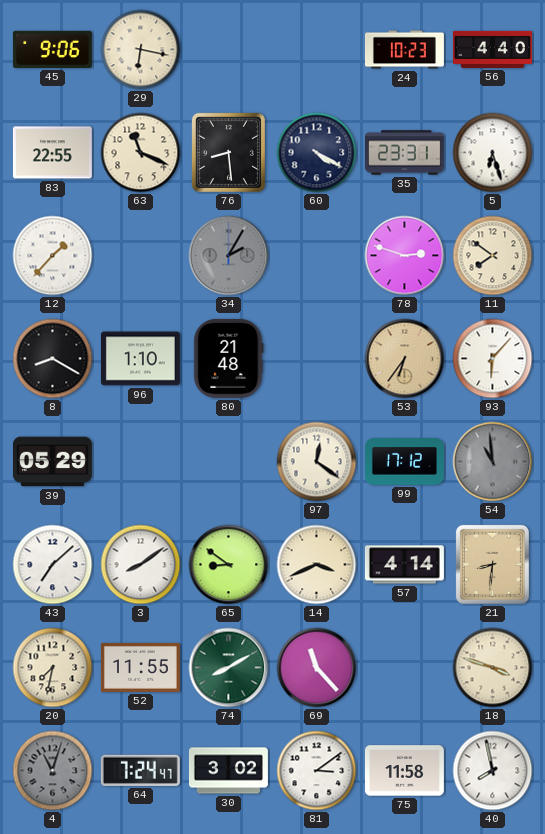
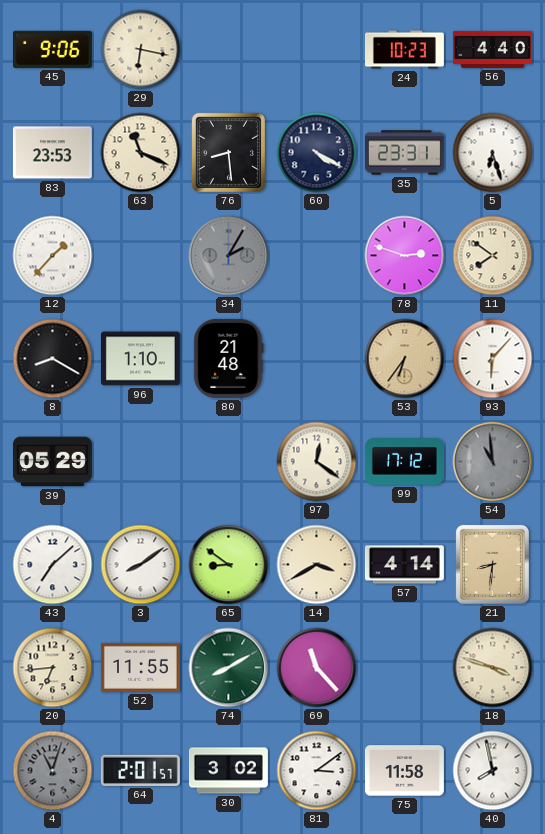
83: 22:55 -> 23:53
14: 3:41 -> 3:40
20: 7:32 -> 6:44
64: 7:24 -> 2:01
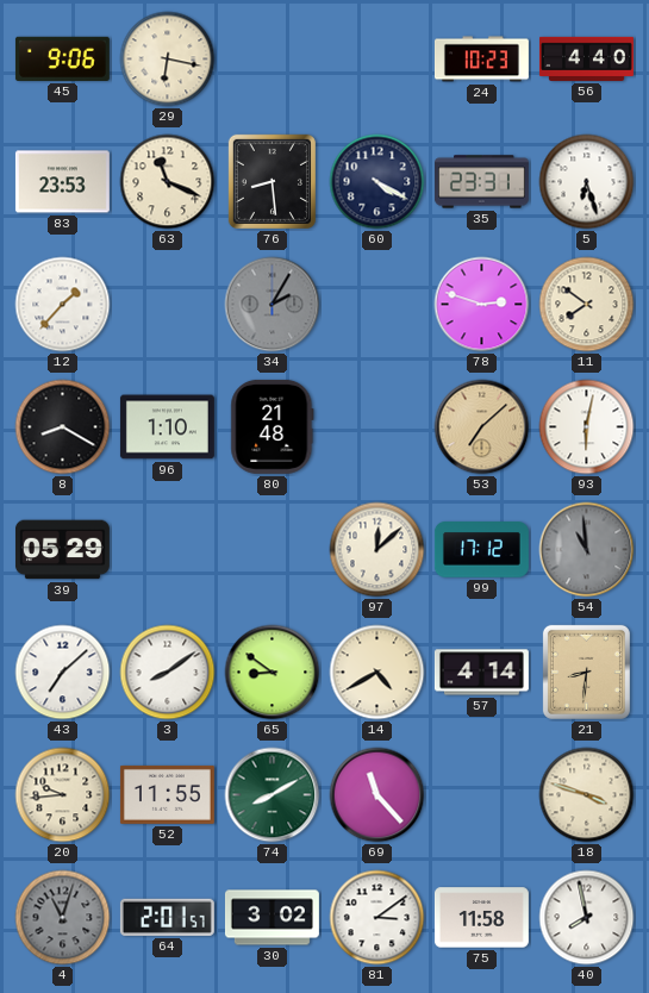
53: 6:36 -> 7:08
93: 6:07 -> 6:02
97: 12:21 -> 12:08
14: 3:40 -> 4:40
20: 6:44 -> 9:44
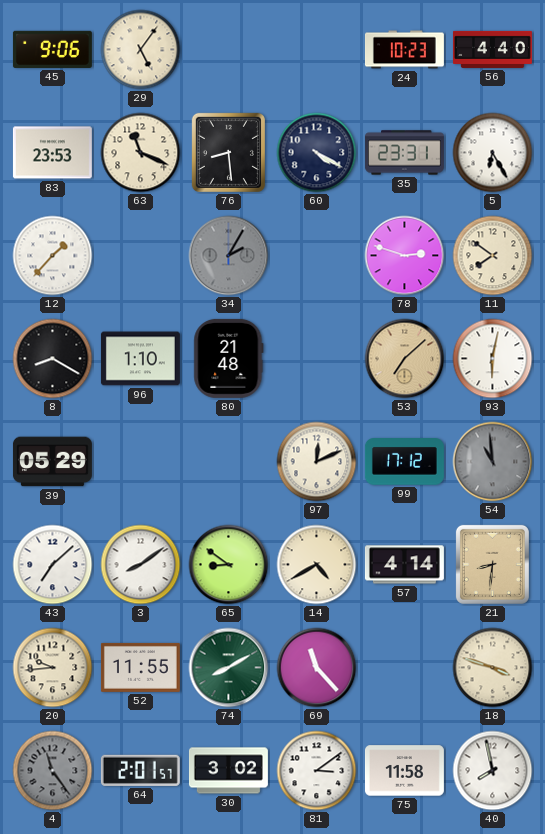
29: 6:17 -> 5:06
5: 6:27 -> 6:25
97: 12:08 -> 12:11
4: 11:03 -> 11:24
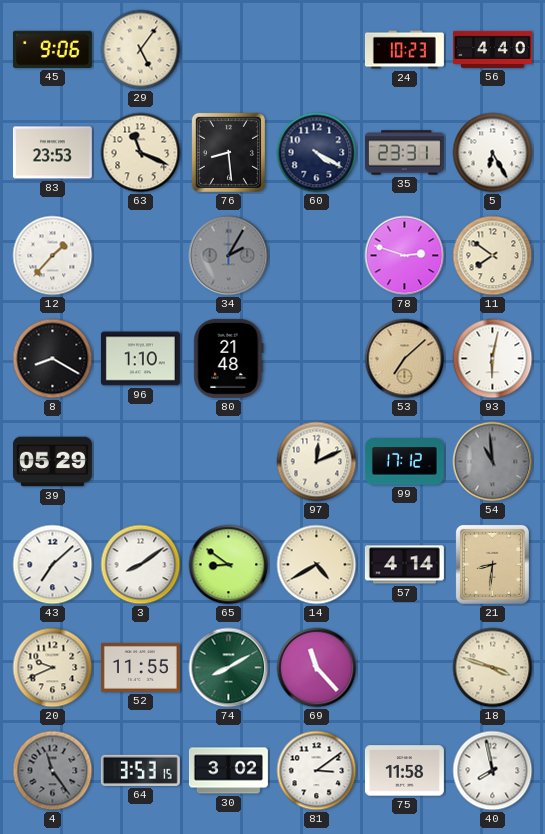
20: 9:44 -> 9:41
64: 2:01 -> 3:53
